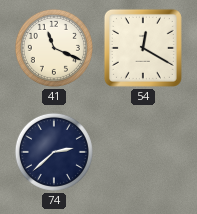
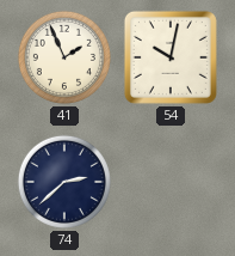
41: 11:19 -> 1:56
54: 12:20 -> 10:02
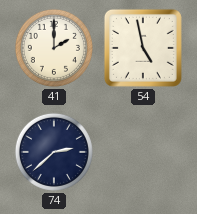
41: 1:56 -> 2:00
54: 10:02 -> 4:58
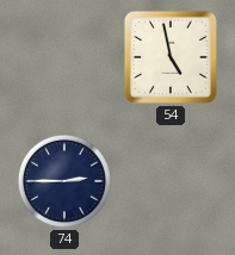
41: 2:00 -> none
74: 2:38 -> 2:45
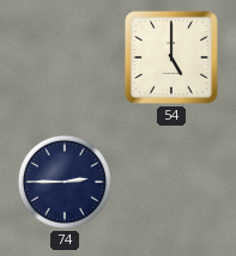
54: 4:58 -> 5:00
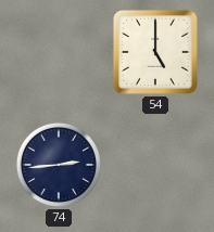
74: 2:45 -> 2:44
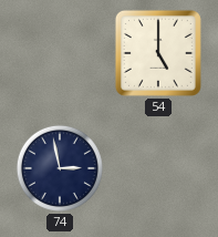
74: 2:44 -> 2:58
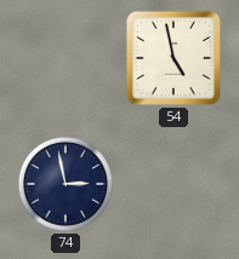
54: 5:00 -> 4:58
